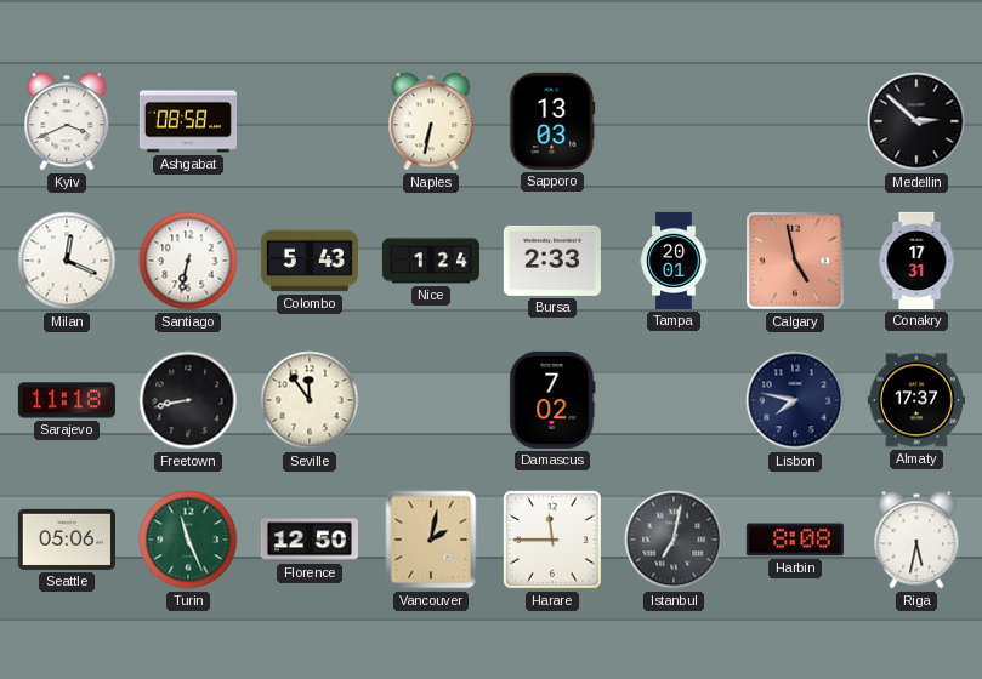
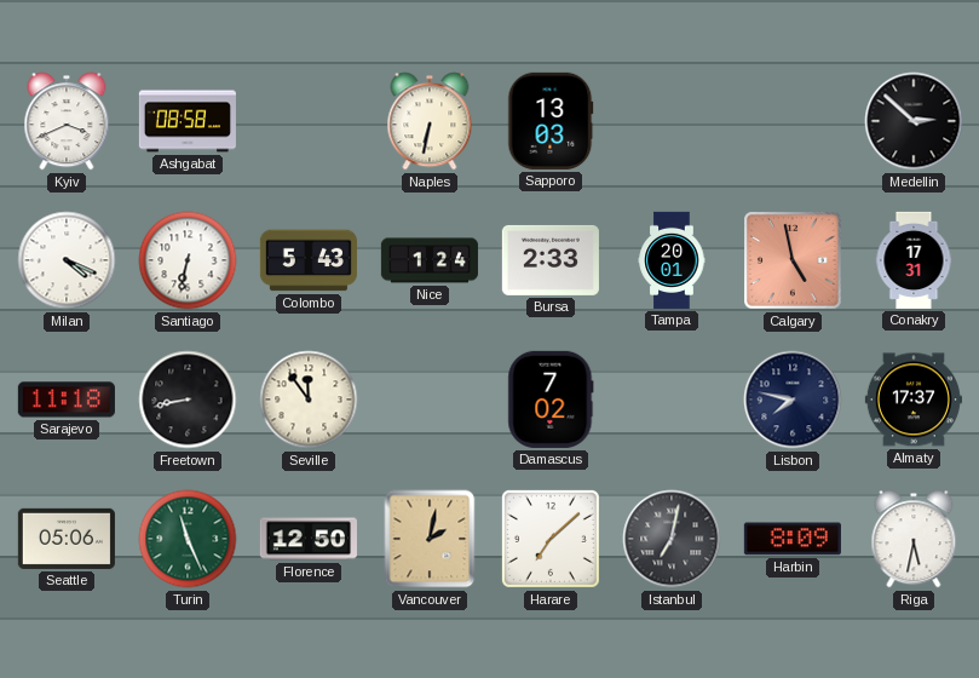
Milan: 12:19 -> 4:19
Harare: 11:45 -> 7:08
Harbin: 8:08 -> 8:09
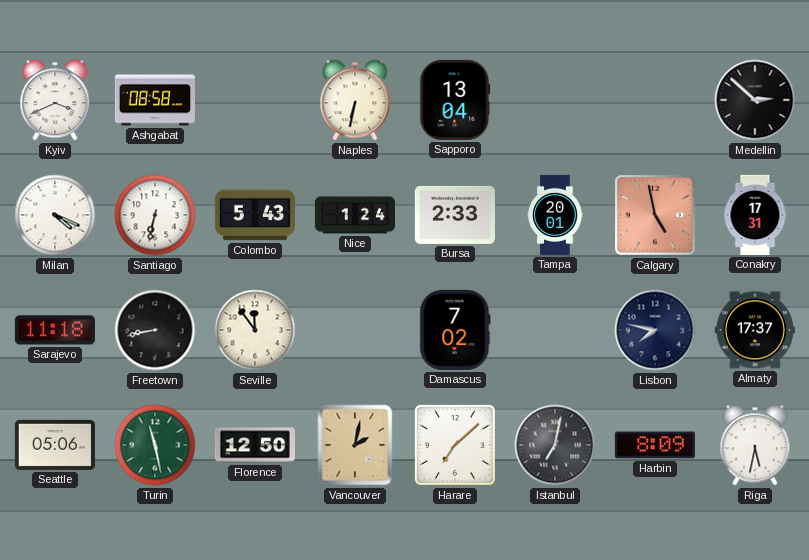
Sapporo: 13:03 -> 13:04
Turin: 11:26 -> 11:28
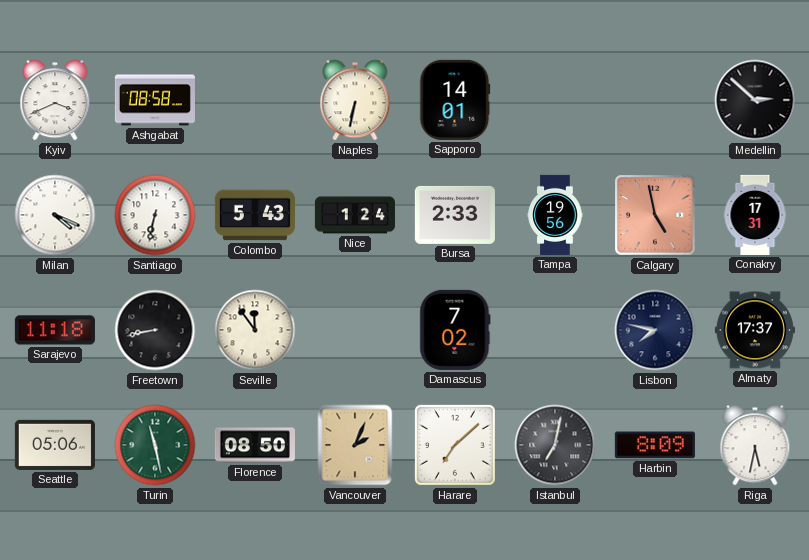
Sapporo: 13:04 -> 14:01
Tampa: 20:01 -> 19:56
Florence: 12:50 -> 08:50
Vancouver: 2:02 -> 2:04
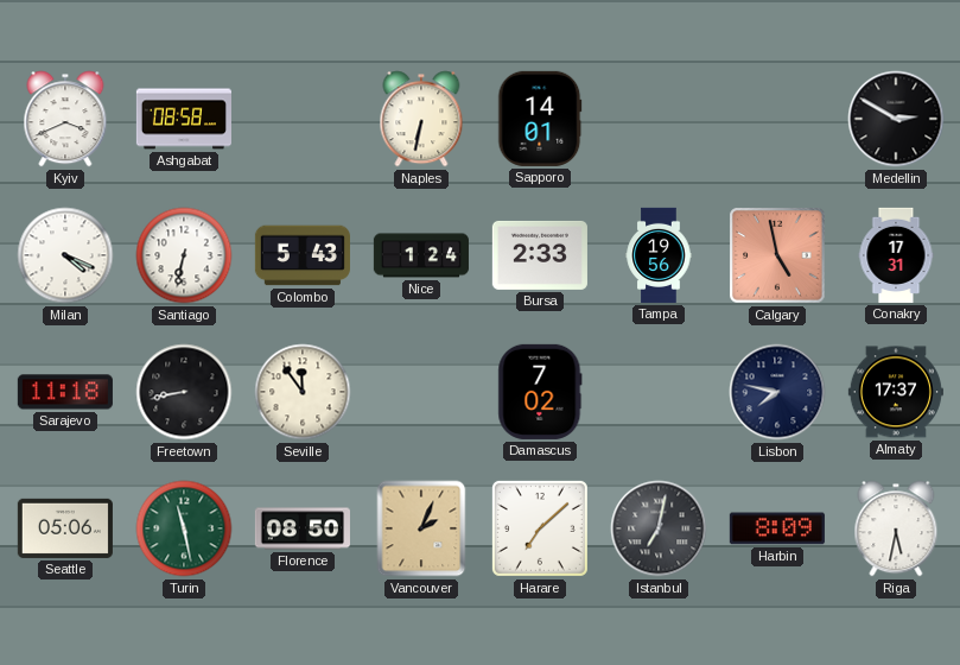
Medellin: 2:52 -> 2:50
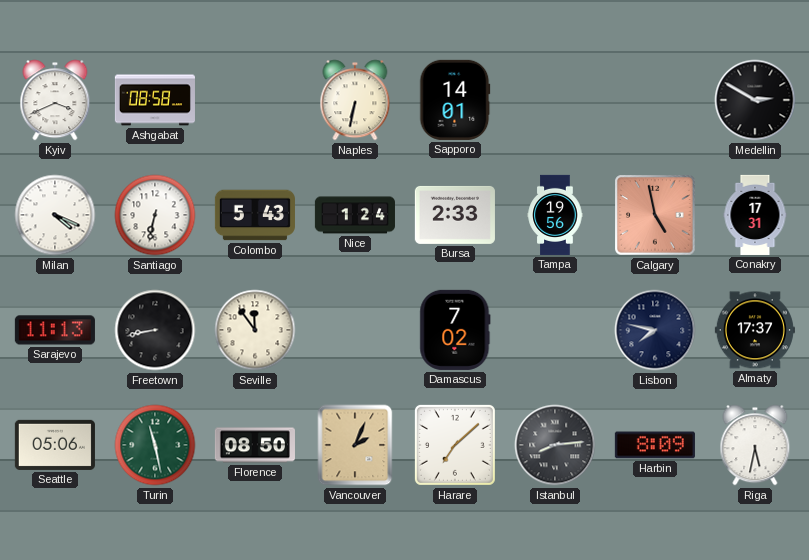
Sarajevo: 11:18 -> 11:13
Istanbul: 7:02 -> 8:14
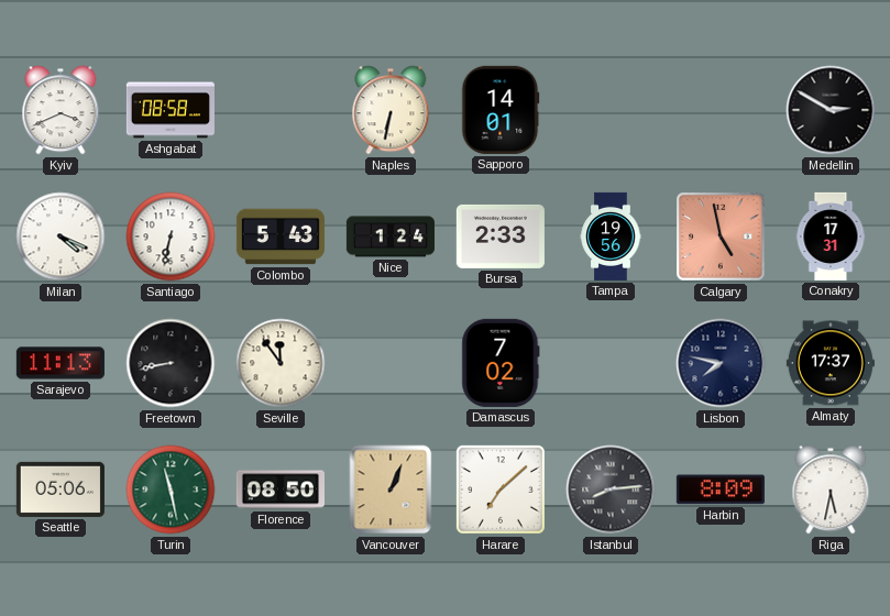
Vancouver: 2:04 -> 1:04
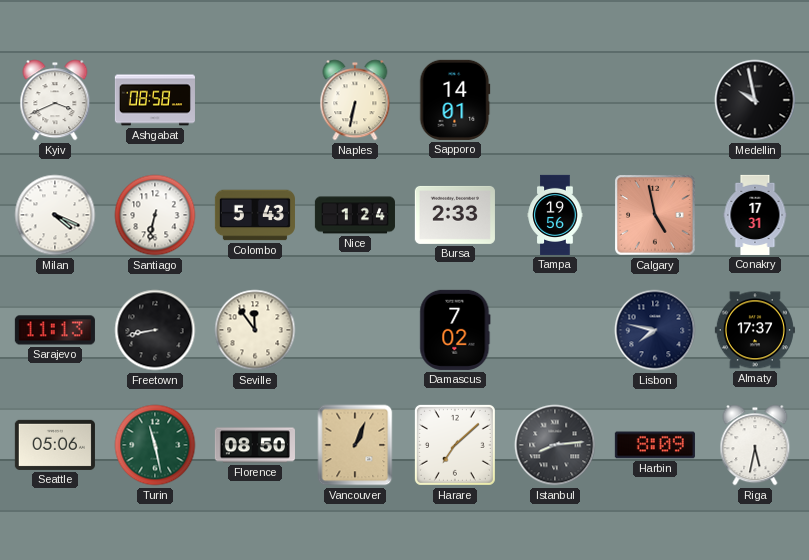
Medellin: 2:50 -> 9:58
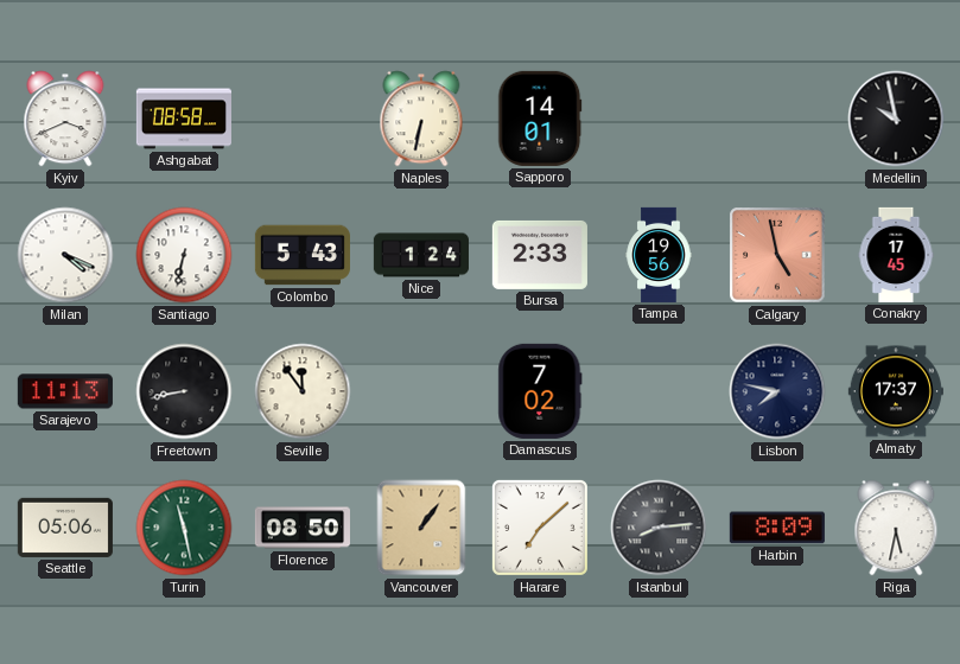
Conakry: 17:31 -> 17:45
Vancouver: 1:04 -> 1:06
